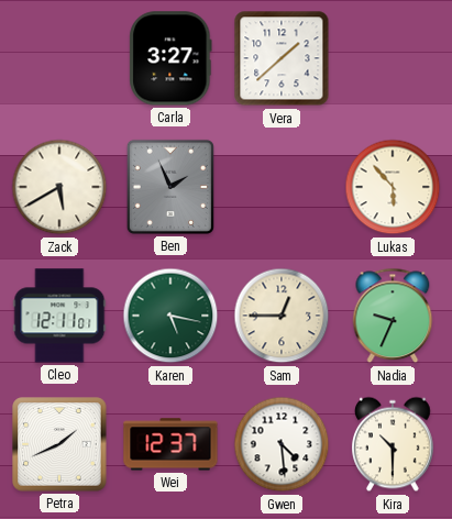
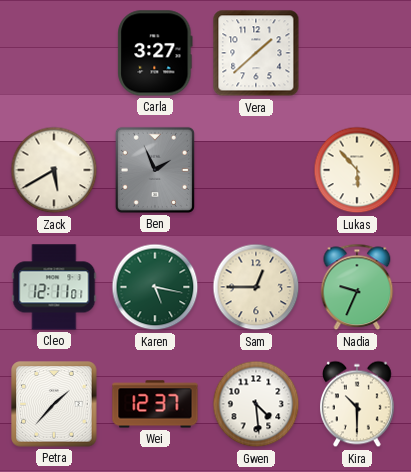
Petra: 1:41 -> 1:37
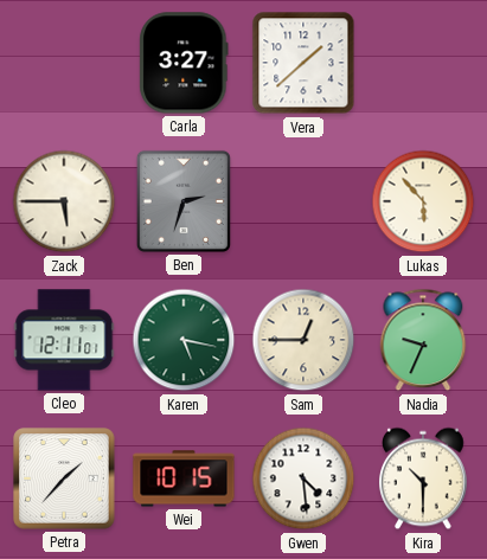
Zack: 5:40 -> 5:45
Ben: 1:56 -> 2:33
Wei: 12:37 -> 10:15
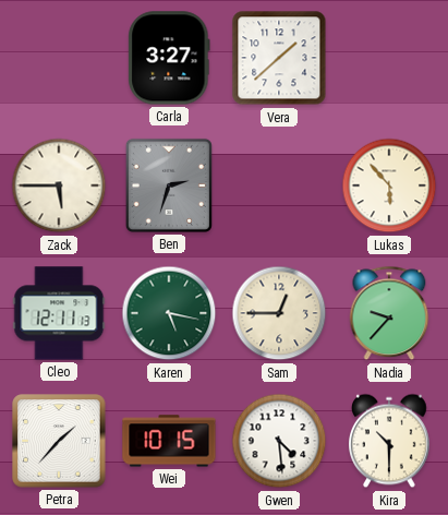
Cleo: 12:11:01 -> 12:11:13
Nadia: 9:34 -> 9:37
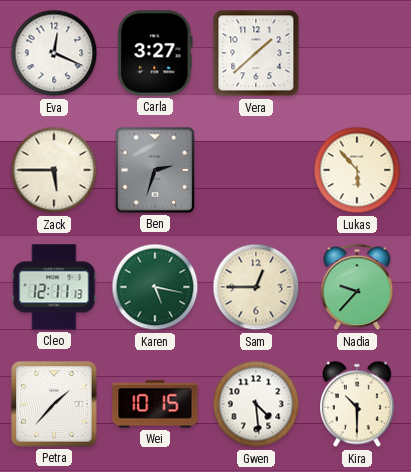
Eva: none -> 12:19
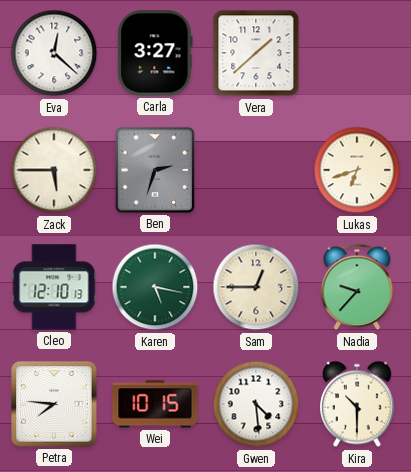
Eva: 12:19 -> 12:22
Lukas: 5:53 -> 6:42
Cleo: 12:11 -> 12:10
Petra: 1:37 -> 7:46
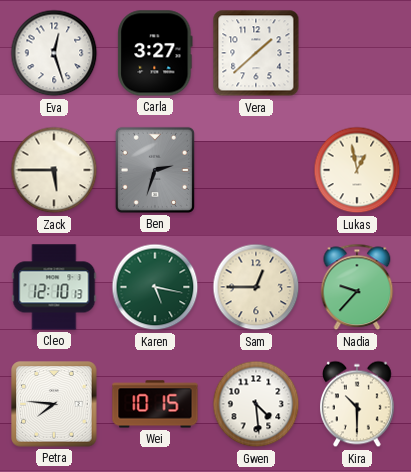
Eva: 12:22 -> 12:27
Lukas: 6:42 -> 12:58
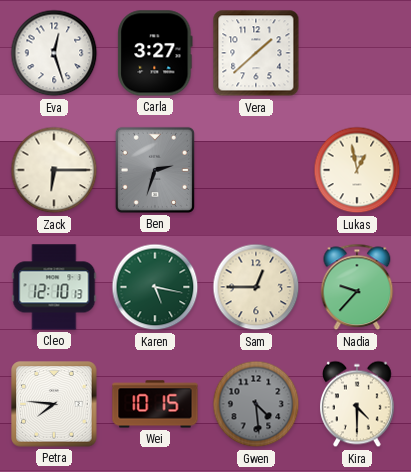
Zack: 5:45 -> 6:15
Gwen dial: white -> grey
Kira: 10:30 -> 4:30
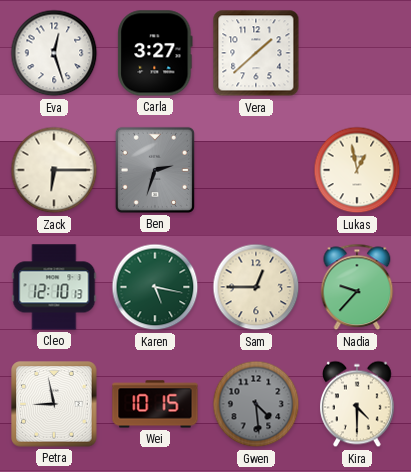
Petra: 7:46 -> 8:58
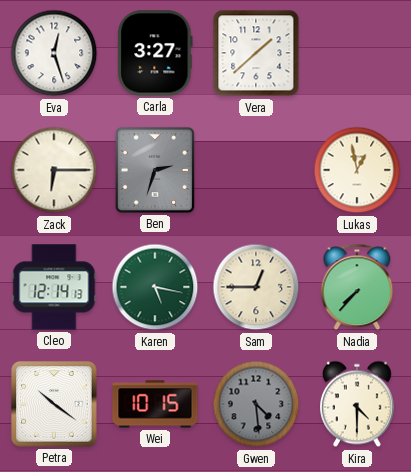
Cleo: 12:10 -> 12:14
Nadia: 9:37 -> 7:37
Petra: 8:58 -> 10:21
